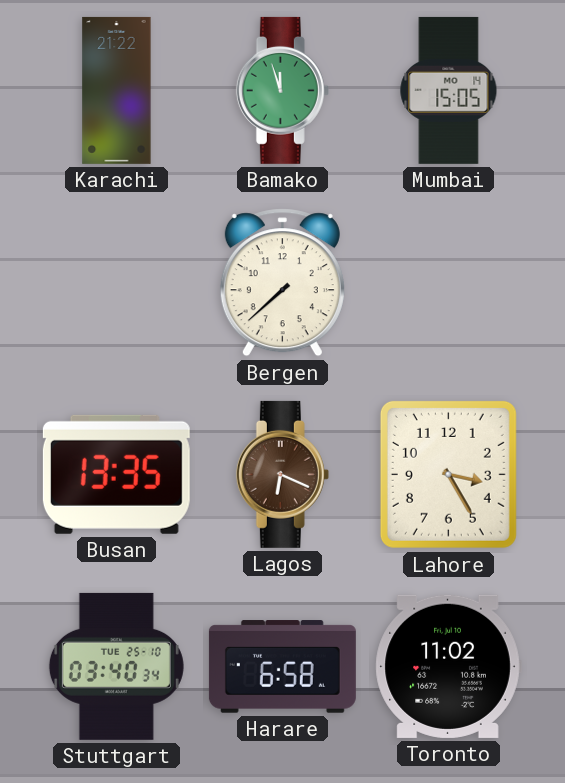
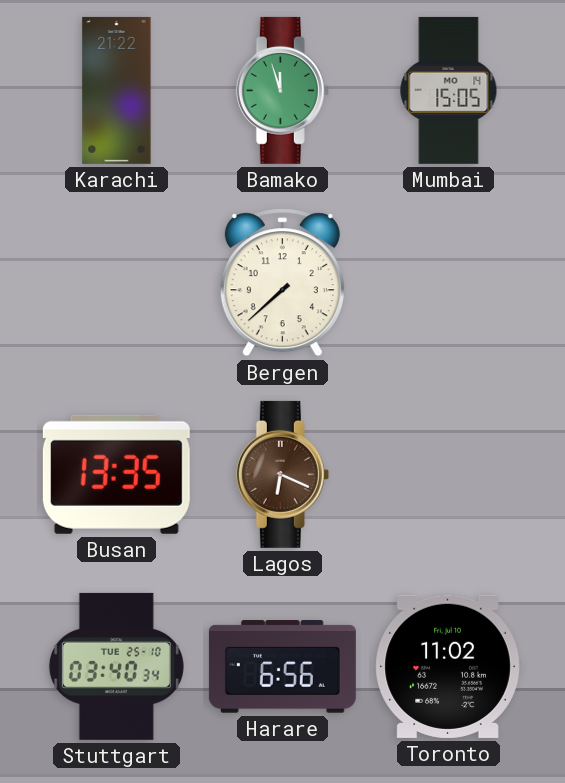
Lahore: 3:25 -> none
Harare: 6:58 -> 6:56
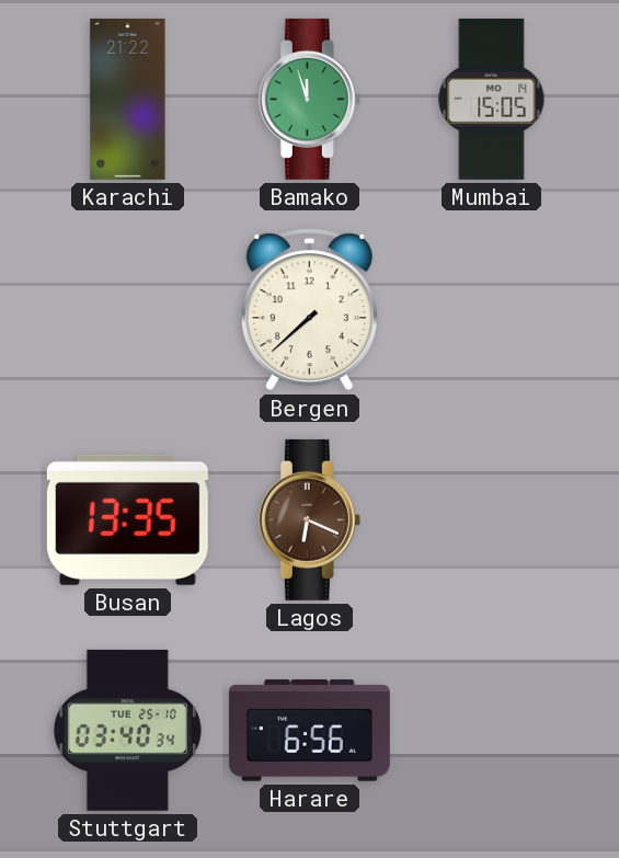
Toronto: 11:02 -> none
